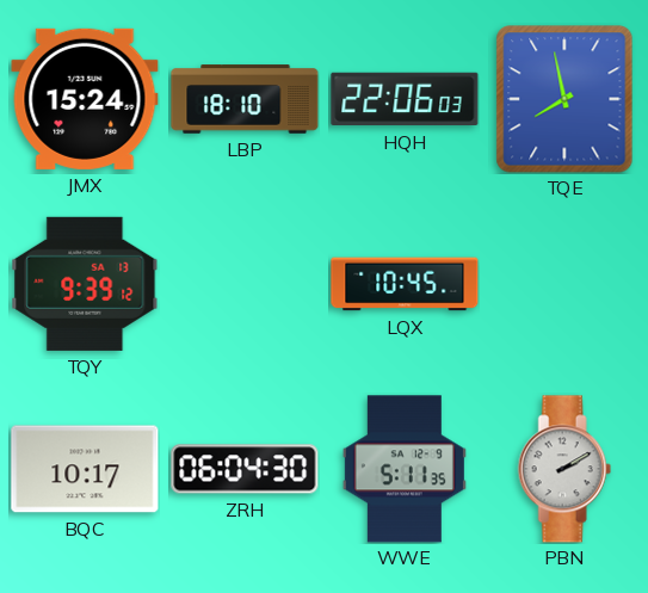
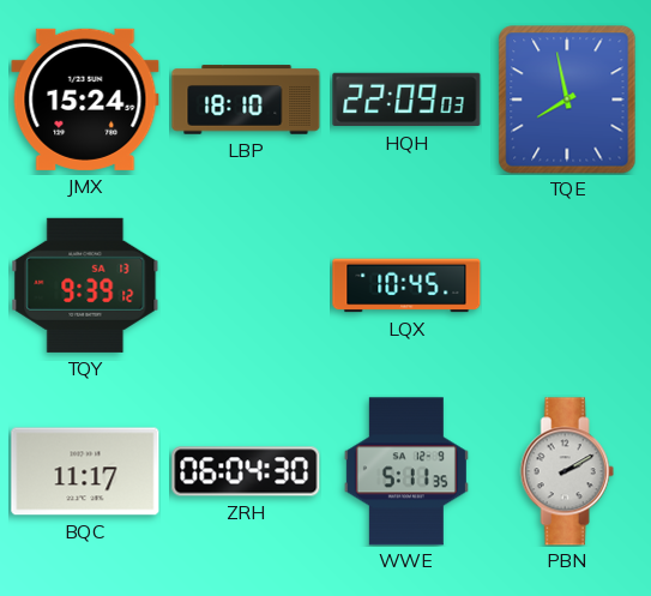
HQH: 22:06 -> 22:09
BQC: 10:17 -> 11:17
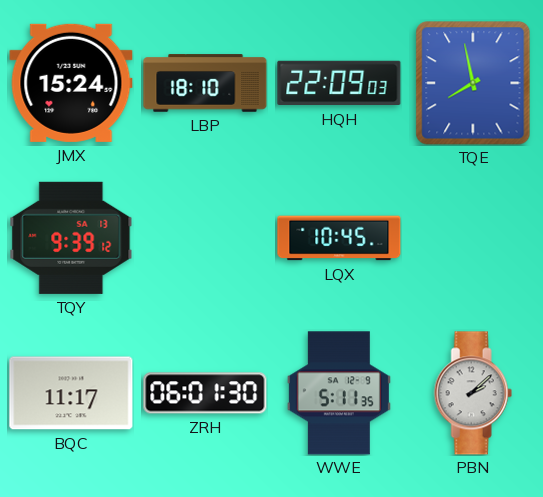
ZRH: 06:04 -> 06:01
PBN: 2:10 -> 2:08
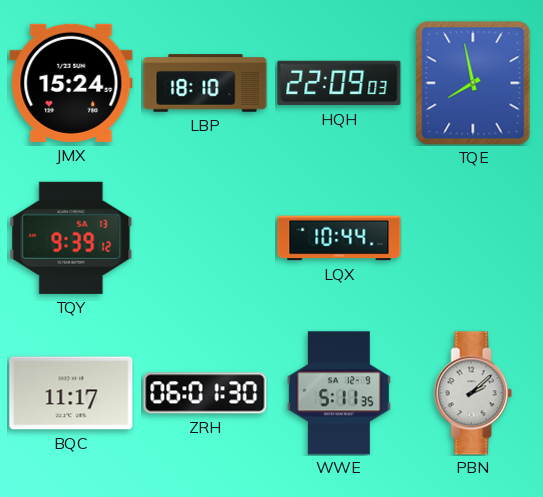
LQX: 10:45 -> 10:44
